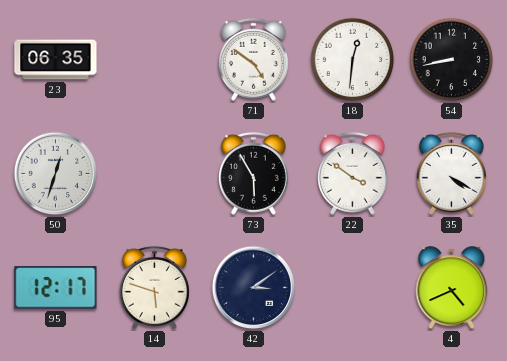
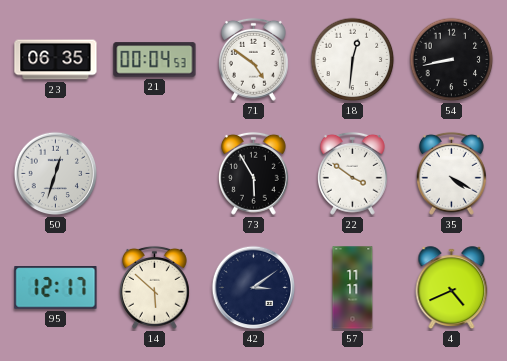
21: none -> 00:04
14: 5:48 -> 5:52
57: none -> 11:11
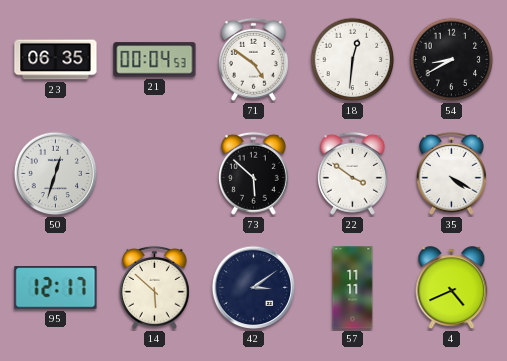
54: 8:43 -> 8:40
73: 5:55 -> 5:52
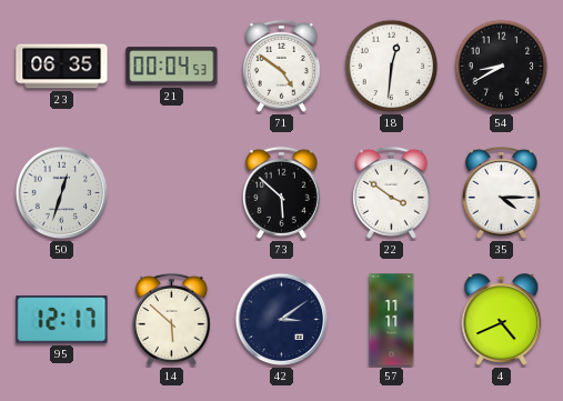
35: 4:20 -> 4:15
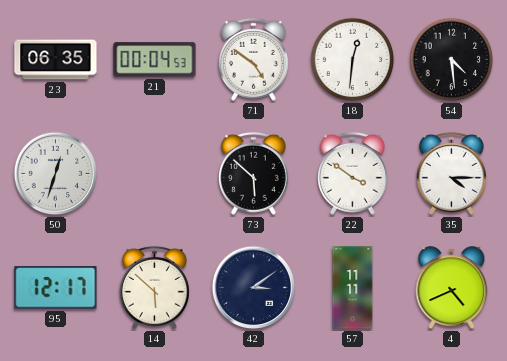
54: 8:40 -> 4:29
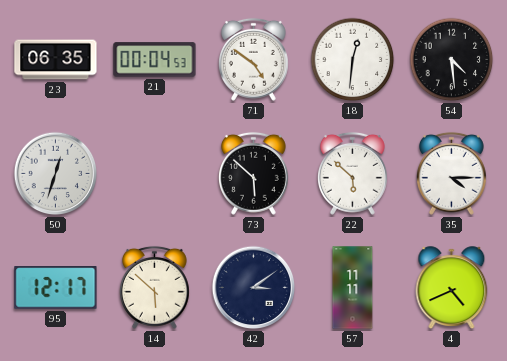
22: 3:51 -> 5:52
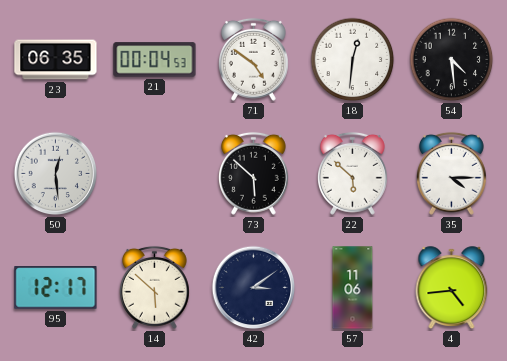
50: 12:33 -> 12:29
57: 11:11 -> 11:06
4: 4:41 -> 4:44
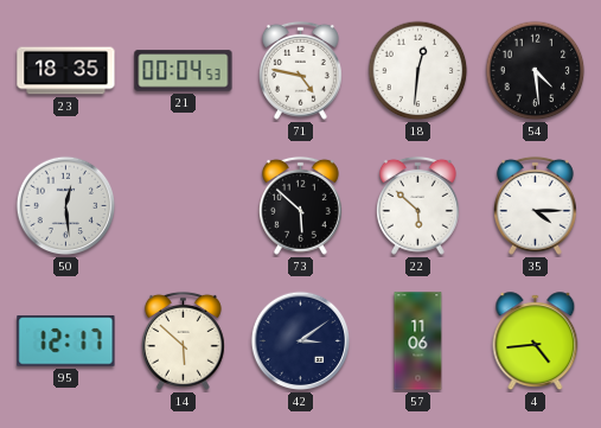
23: 06:35 -> 18:35
71: 4:51 -> 4:47
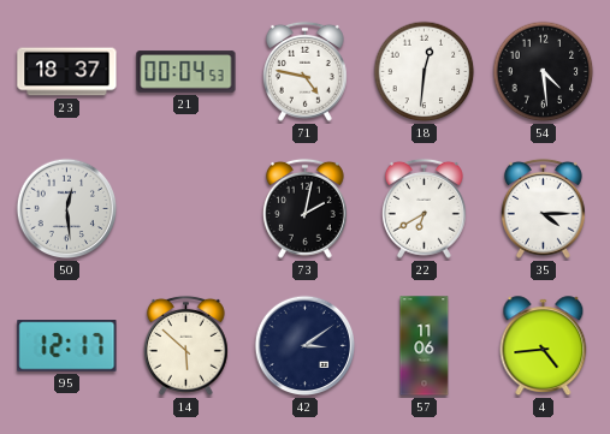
23: 18:35 -> 18:37
73: 5:52 -> 2:02
22: 5:52 -> 6:40
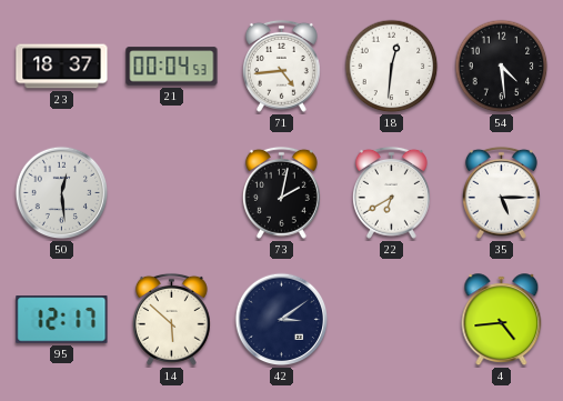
71: 4:47 -> 4:44
35: 4:15 -> 5:15
57: 11:06 -> none
